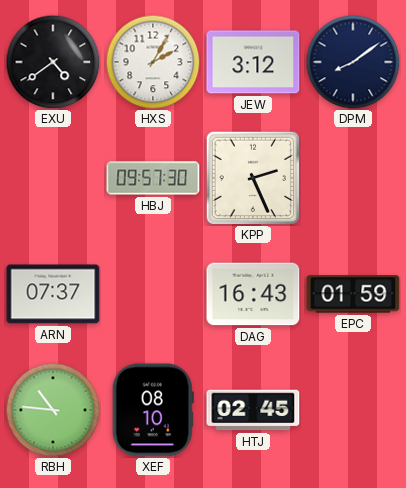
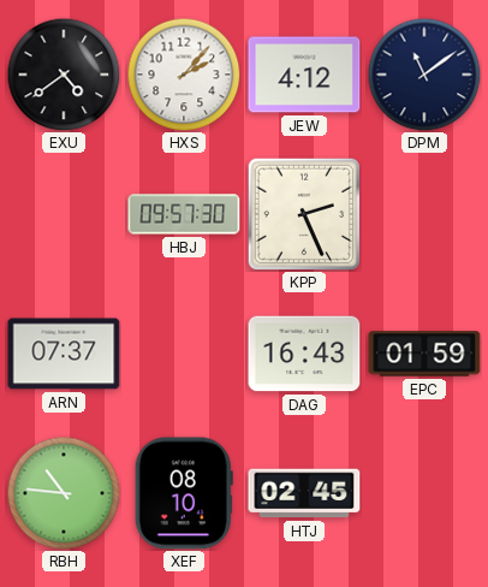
HXS: 2:05 -> 2:07
JEW: 3:12 -> 4:12
DPM: 8:09 -> 11:09
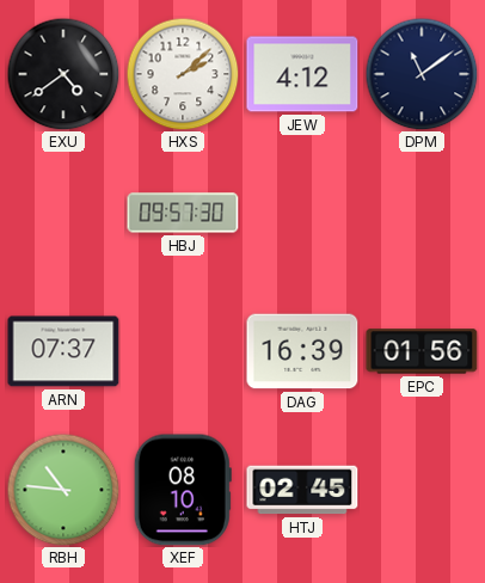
HXS: 2:07 -> 2:08
KPP: 2:26 -> none
DAG: 16:43 -> 16:39
EPC: 01:59 -> 01:56
